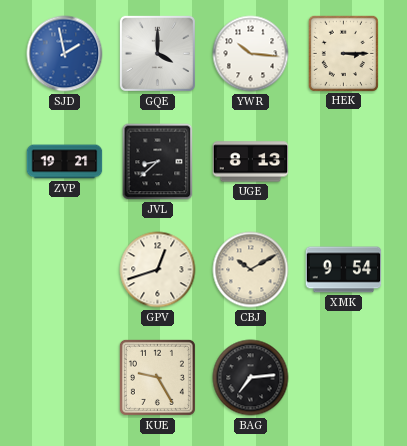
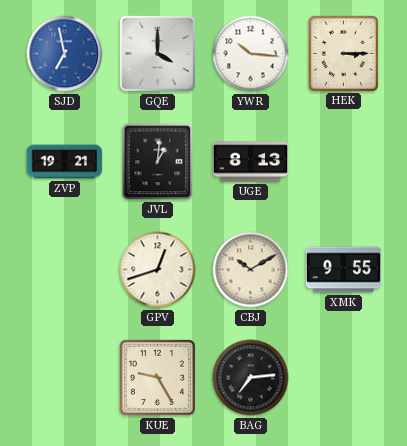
SJD: 1:58 -> 6:58
JVL: 8:38 -> 1:01
XMK: 9:54 -> 9:55
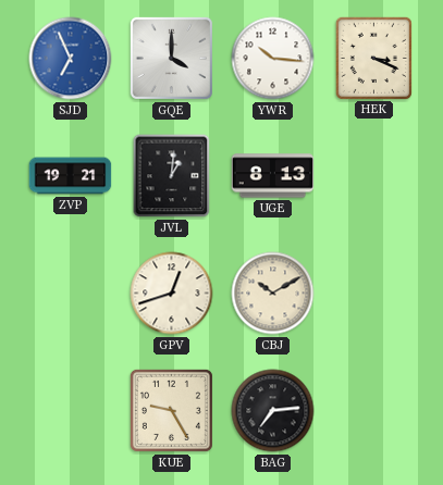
SJD: 6:58 -> 6:56
HEK: 3:15 -> 3:19
XMK: 9:55 -> none
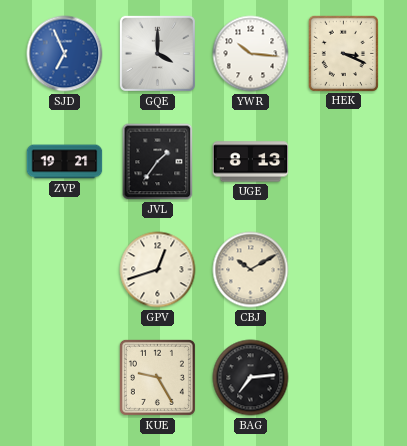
JVL: 1:01 -> 1:36
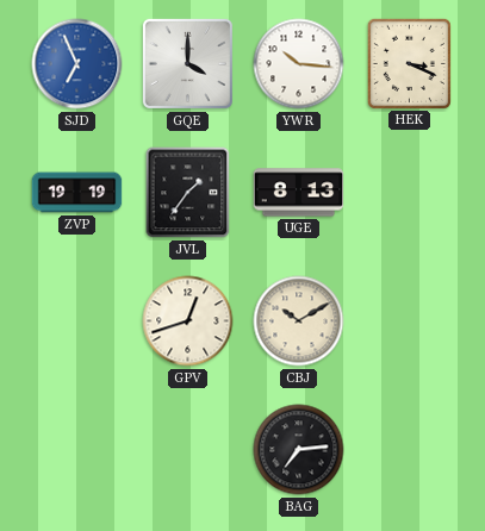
ZVP: 19:21 -> 19:19
KUE: 9:25 -> none
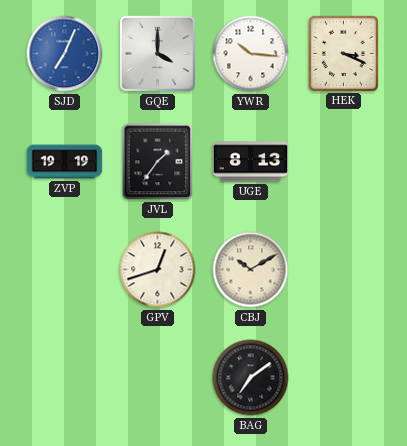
SJD: 6:56 -> 7:04
BAG: 7:14 -> 7:09
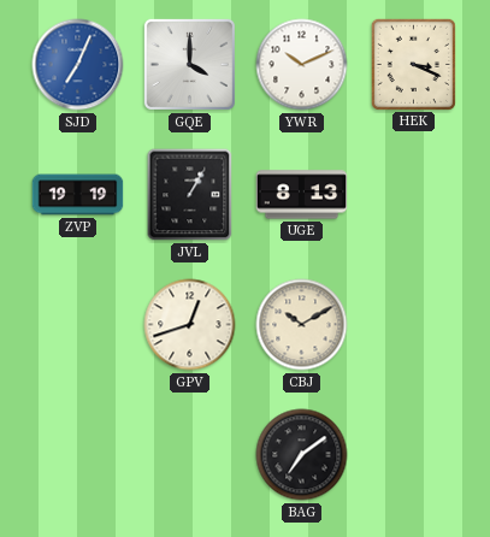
YWR: 10:16 -> 10:11
JVL: 1:36 -> 1:05
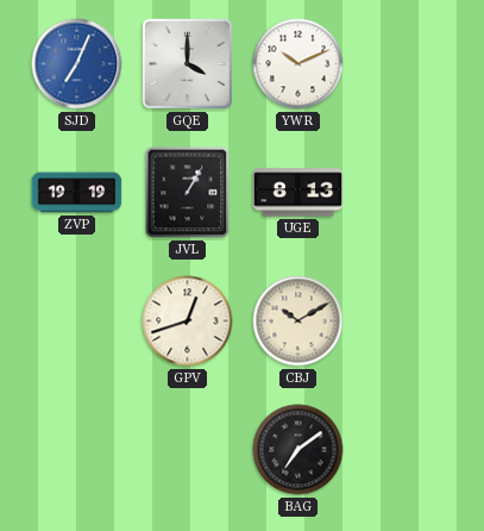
HEK: 3:19 -> none
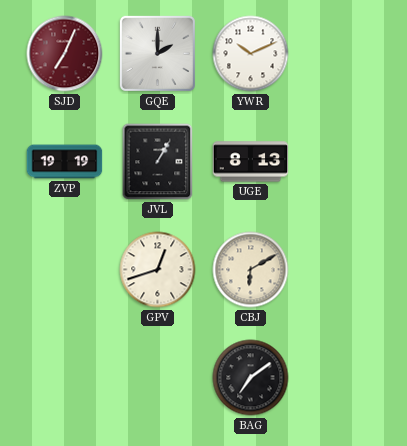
SJD dial: blue -> burgundy
GQE: 4:00 -> 2:00
CBJ: 10:10 -> 6:10
